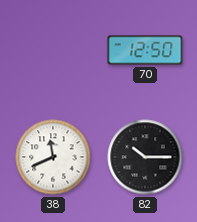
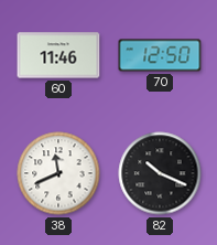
60: none -> 11:46
82: 10:15 -> 10:19
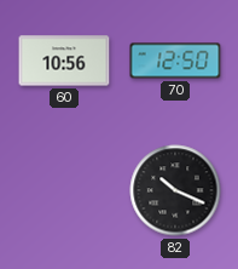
60: 11:46 -> 10:56
38: 11:41 -> none
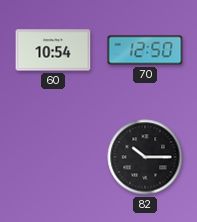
60: 10:56 -> 10:54
82: 10:19 -> 10:15
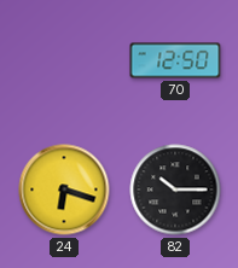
60: 10:54 -> none
24: none -> 6:18
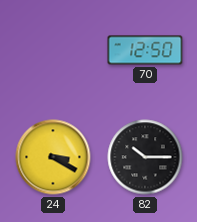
24: 6:18 -> 3:20
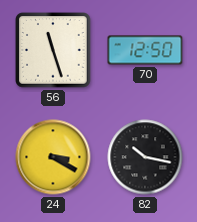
56: none -> 11:27
82: 10:15 -> 10:17
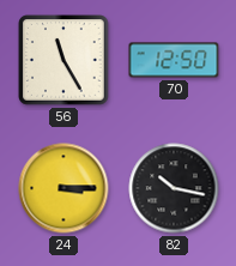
56: 11:27 -> 11:25
24: 3:20 -> 3:15
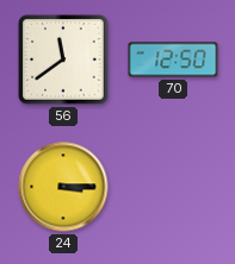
56: 11:25 -> 11:39
82: 10:17 -> none
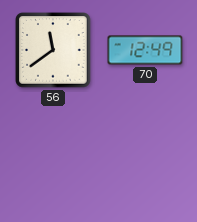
70: 12:50 -> 12:49
24: 3:15 -> none
